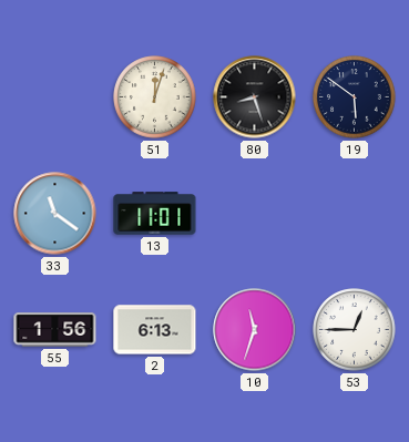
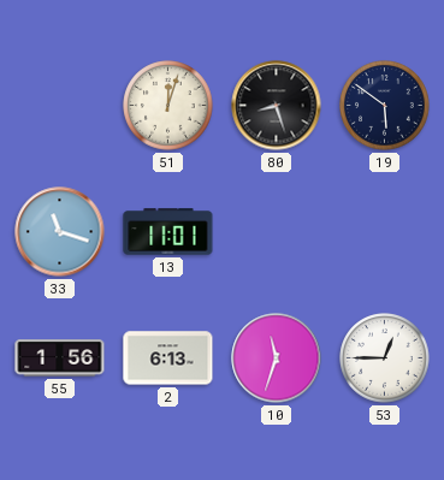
33: 11:21 -> 11:18
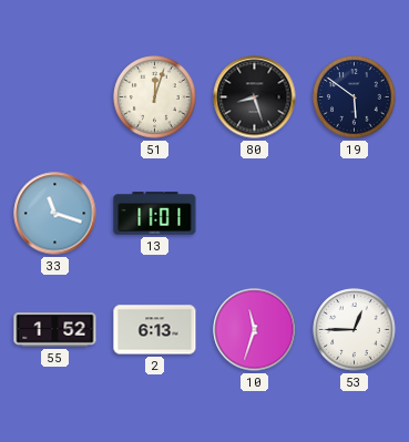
55: 1:56 -> 1:52
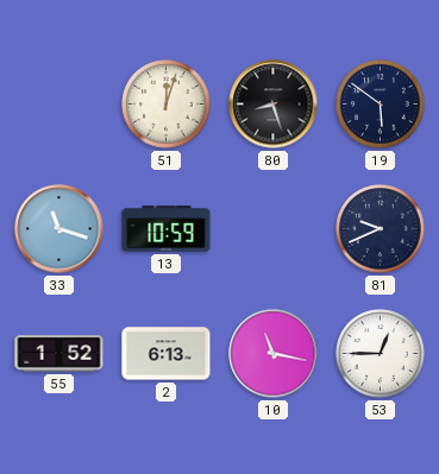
13: 11:01 -> 10:59
81: none -> 9:41
10: 11:33 -> 11:17
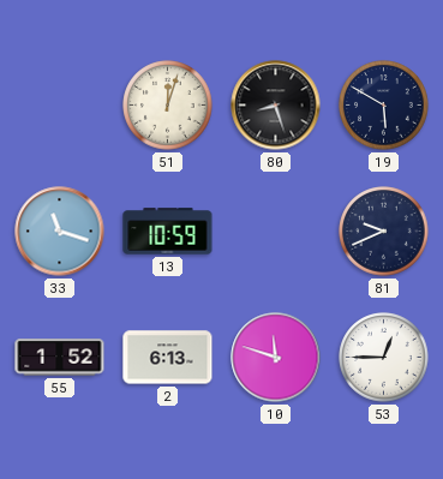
19: 5:51 -> 5:50
10: 11:17 -> 11:48
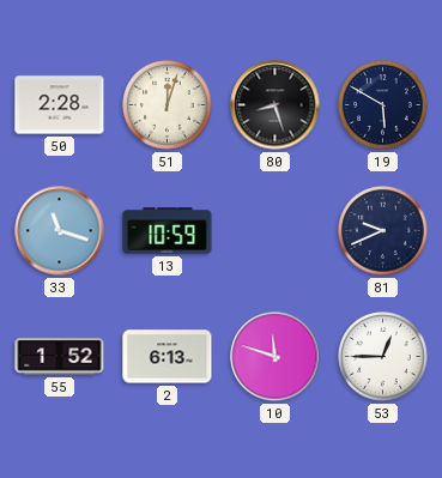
50: none -> 2:28
